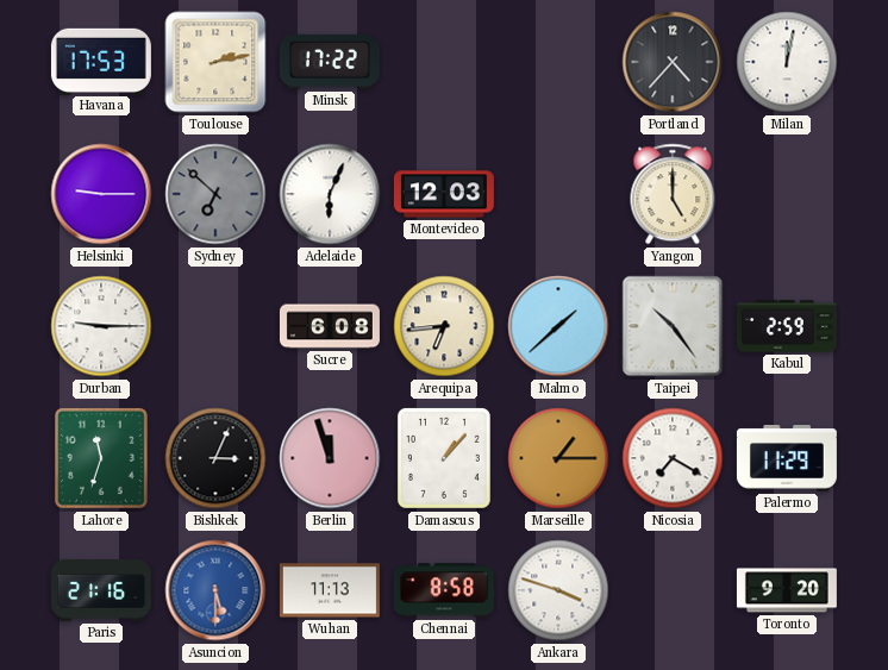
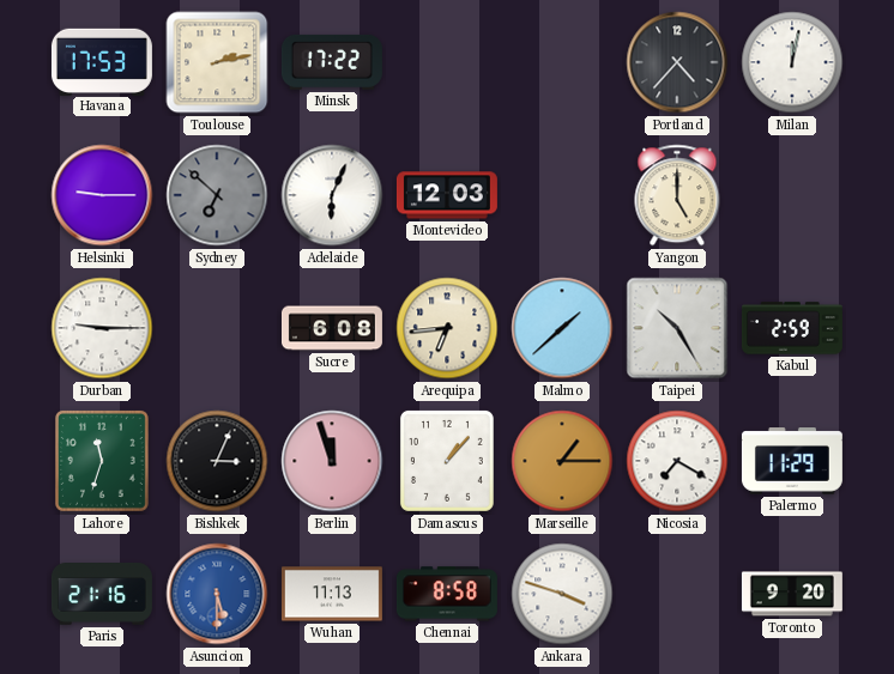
Taipei: 10:24 -> 10:25
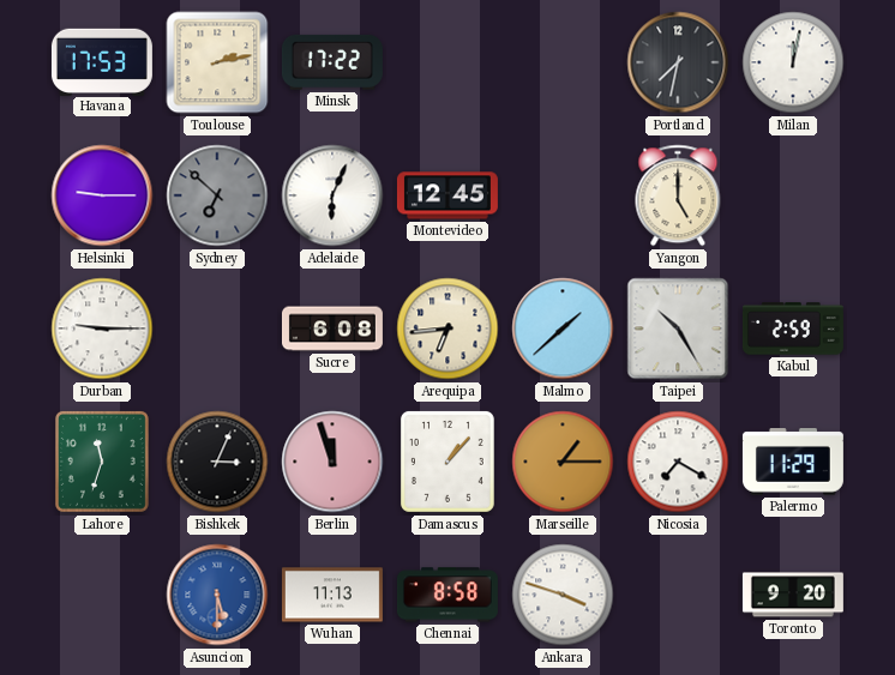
Portland: 4:37 -> 7:32
Montevideo: 12:03 -> 12:45
Paris: 21:16 -> none
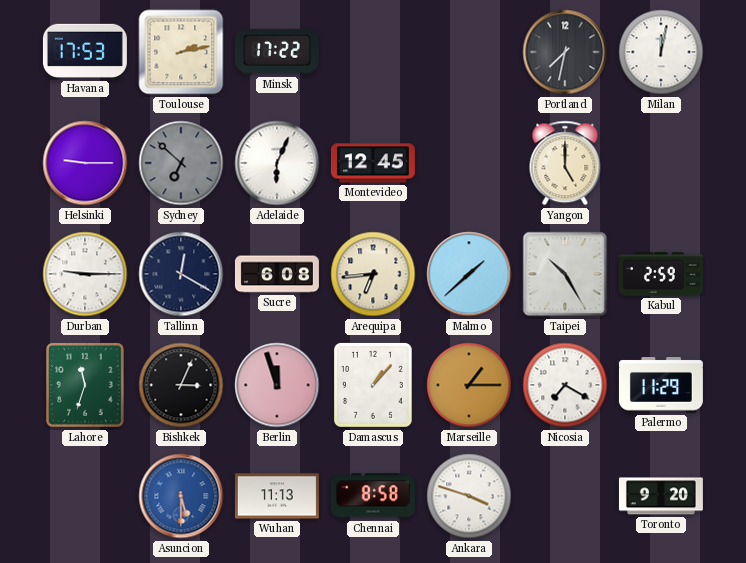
Tallinn: none -> 12:20
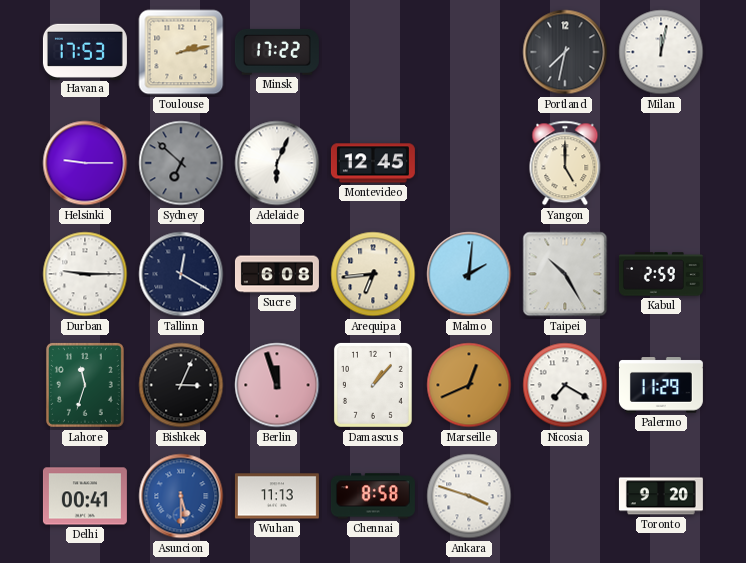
Malmo: 1:38 -> 2:01
Marseille: 1:15 -> 12:41
Delhi: none -> 00:41
